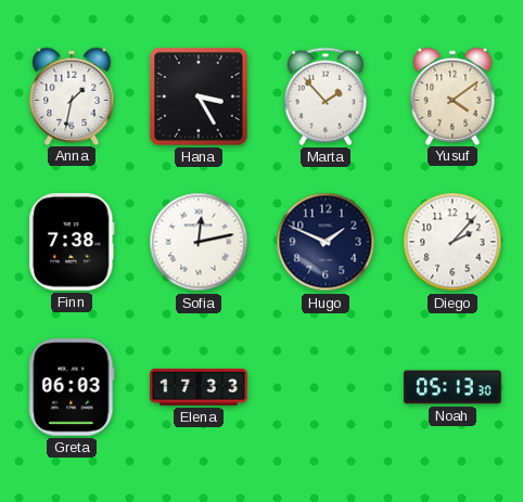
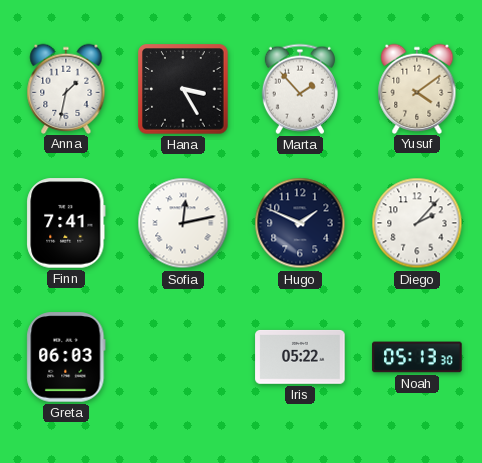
Finn: 7:38 -> 7:41
Elena: 17:33 -> none
Iris: none -> 05:22
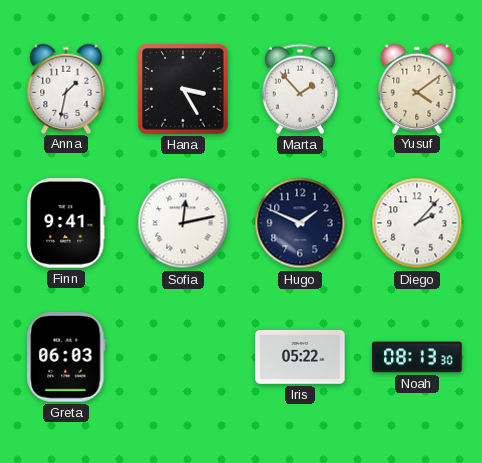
Finn: 7:41 -> 9:41
Noah: 05:13 -> 08:13
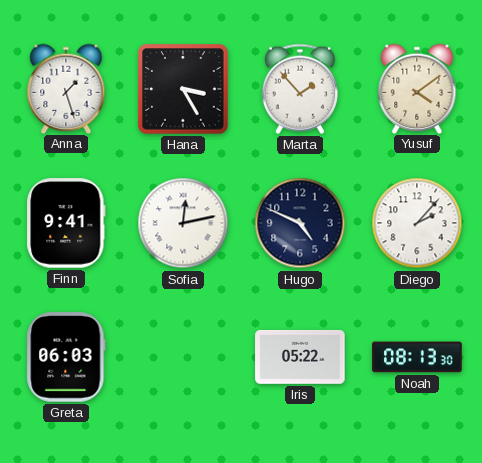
Anna: 1:32 -> 1:27
Hugo: 1:49 -> 4:49
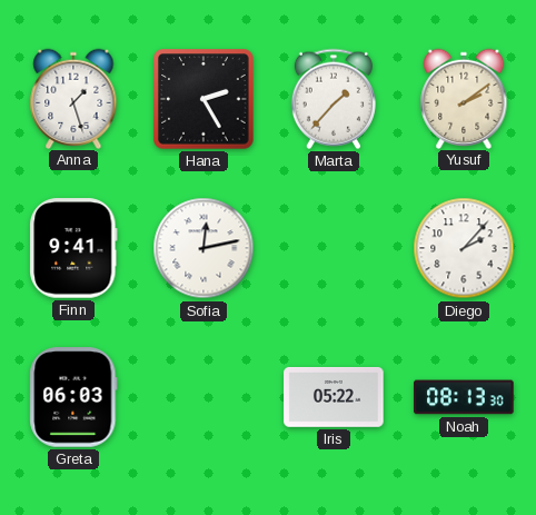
Hana: 3:25 -> 2:25
Marta: 1:53 -> 1:37
Yusuf: 4:09 -> 2:09
Hugo: 4:49 -> none
